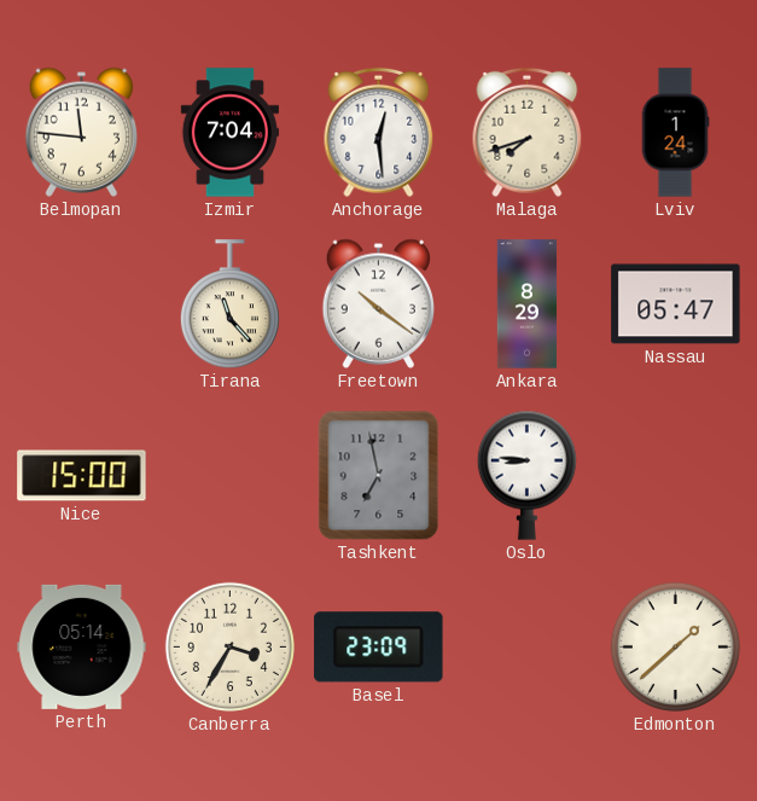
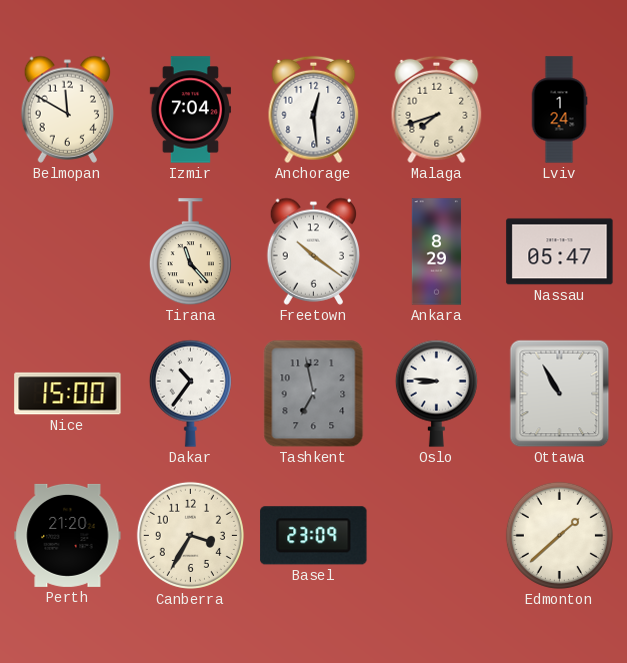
Belmopan: 11:46 -> 11:50
Dakar: none -> 10:36
Ottawa: none -> 10:55
Perth: 05:14 -> 21:20
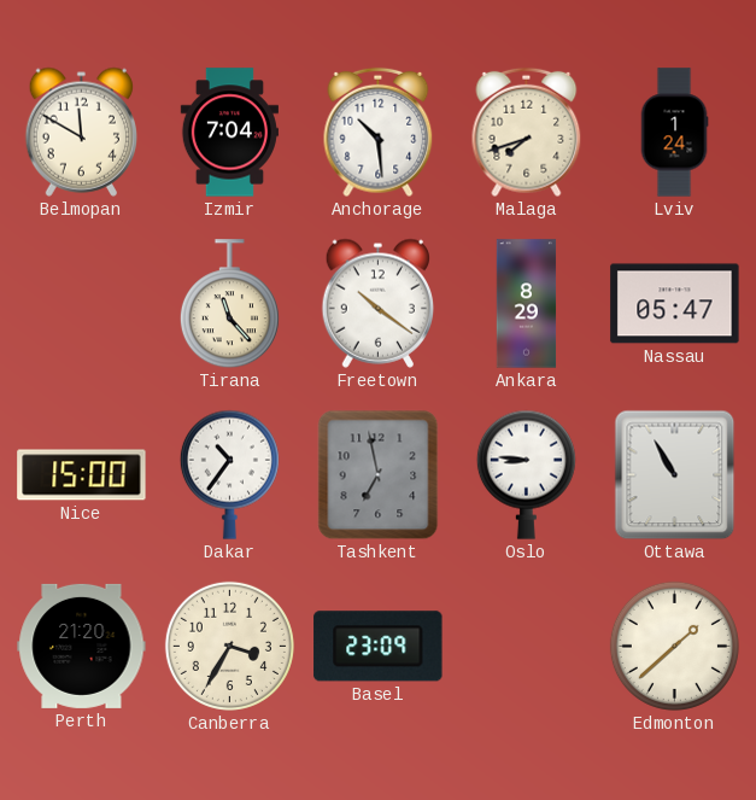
Anchorage: 12:29 -> 10:29
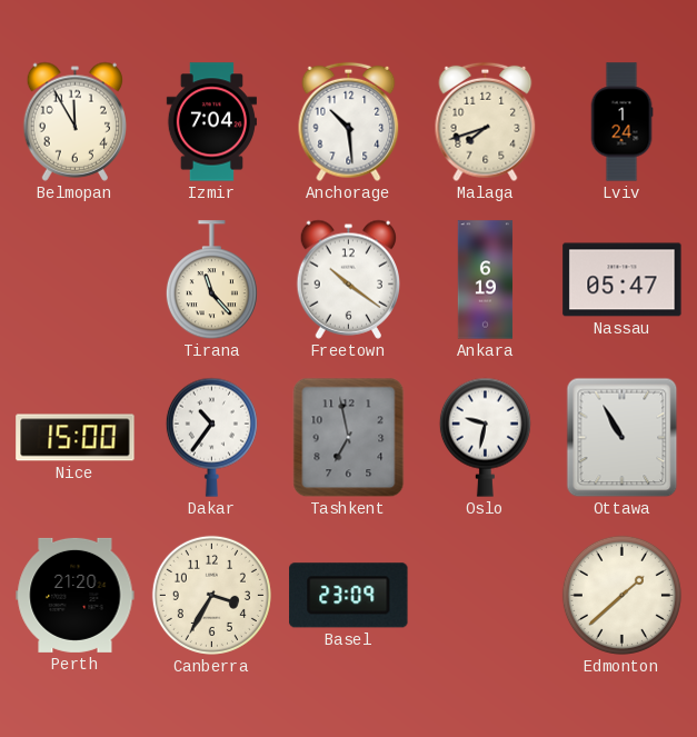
Belmopan: 11:50 -> 11:55
Ankara: 8:29 -> 6:19
Oslo: 8:46 -> 9:32
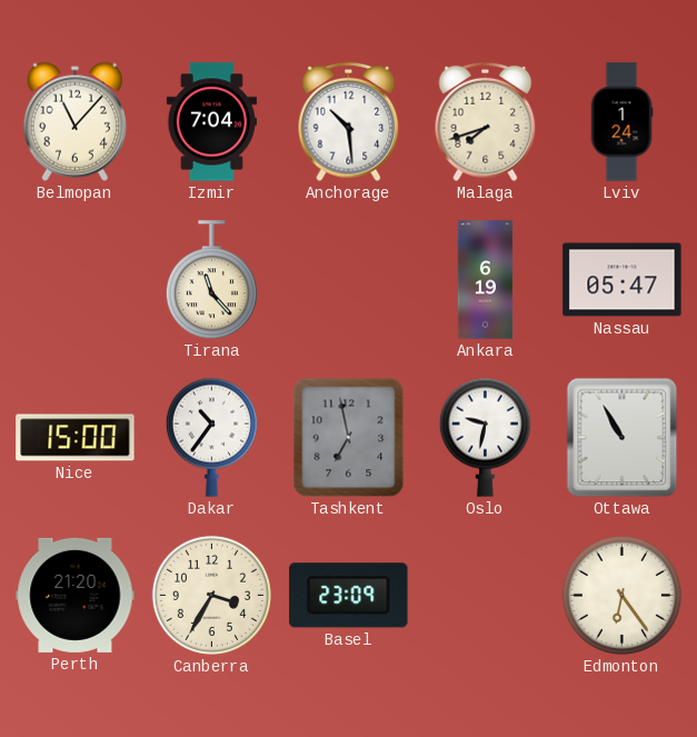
Belmopan: 11:55 -> 11:07
Freetown: 10:21 -> none
Edmonton: 1:38 -> 6:24
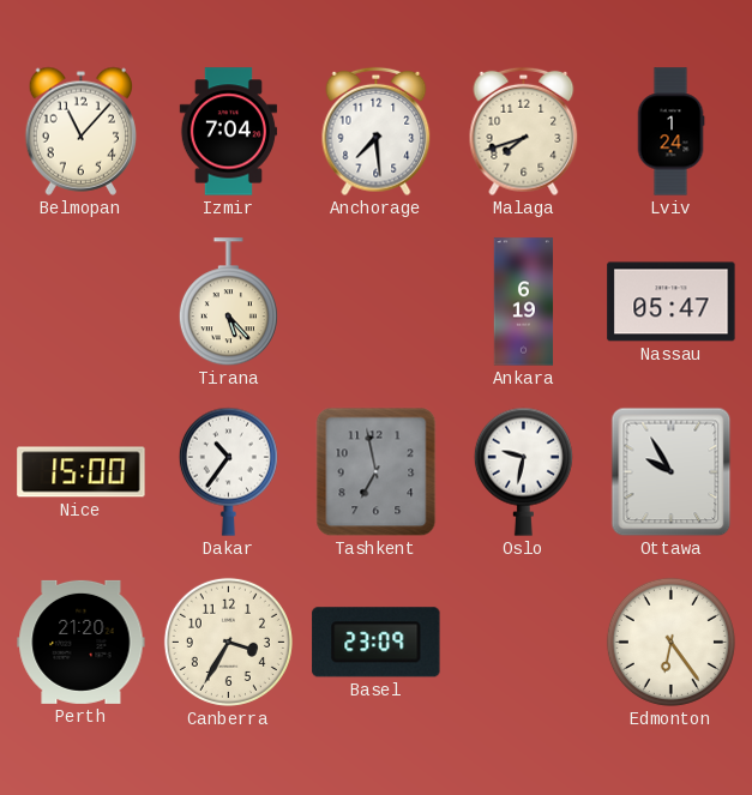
Anchorage: 10:29 -> 7:29
Tirana: 11:23 -> 5:23
Ottawa: 10:55 -> 9:55
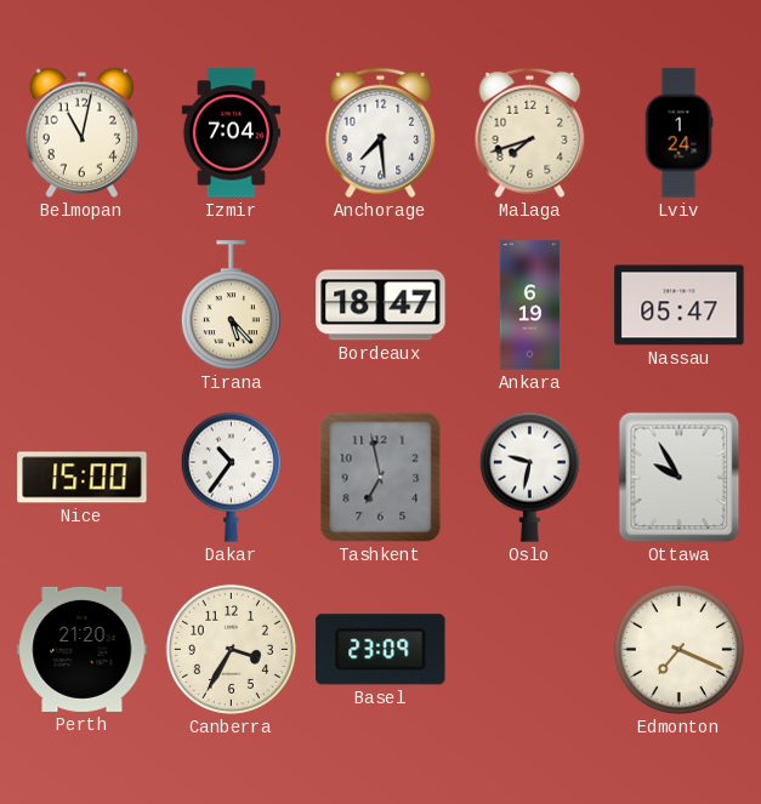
Belmopan: 11:07 -> 11:02
Bordeaux: none -> 18:47
Edmonton: 6:24 -> 7:19
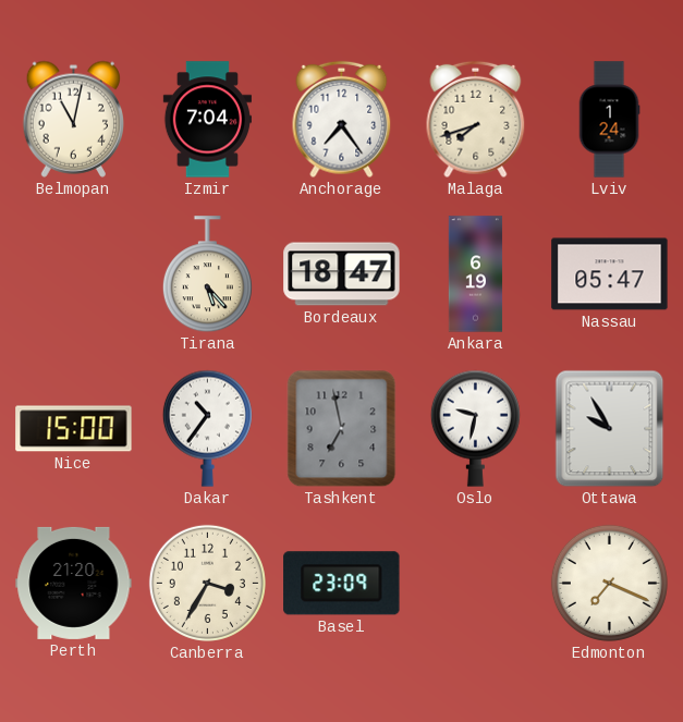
Anchorage: 7:29 -> 7:24
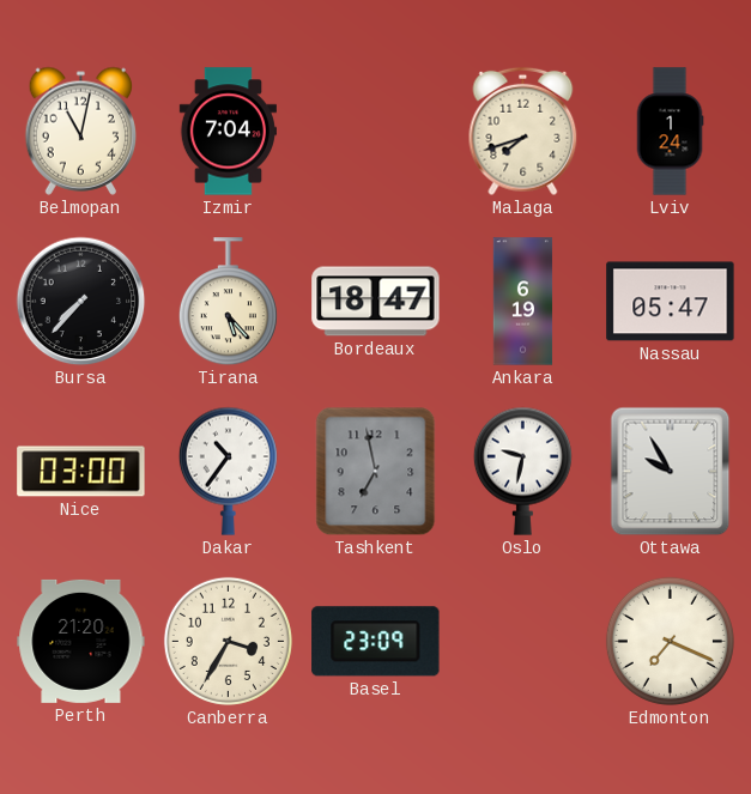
Anchorage: 7:24 -> none
Bursa: none -> 7:37
Nice: 15:00 -> 03:00
